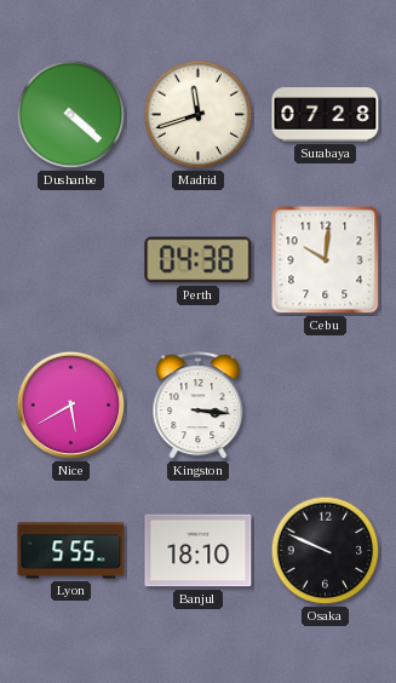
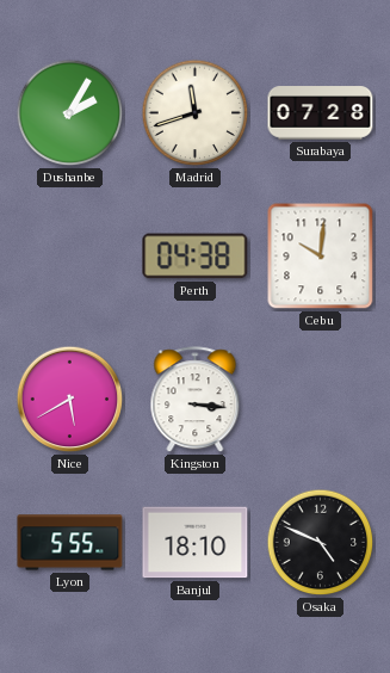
Dushanbe: 4:22 -> 2:05
Osaka: 9:49 -> 4:49
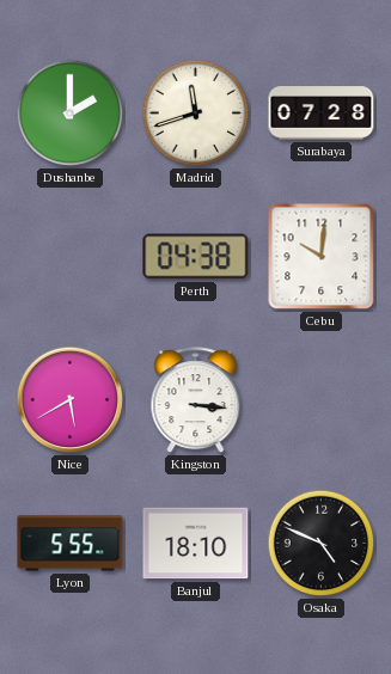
Dushanbe: 2:05 -> 2:00
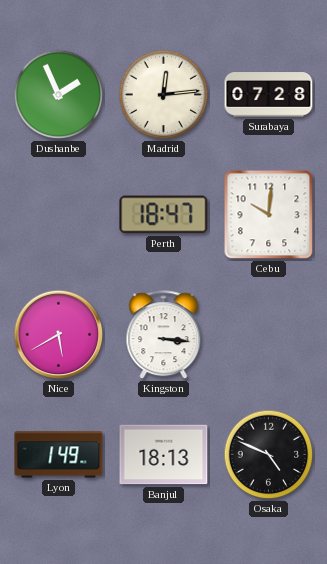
Dushanbe: 2:00 -> 1:56
Madrid: 11:42 -> 12:14
Perth: 04:38 -> 18:47
Lyon: 5:55 -> 1:49
Banjul: 18:10 -> 18:13
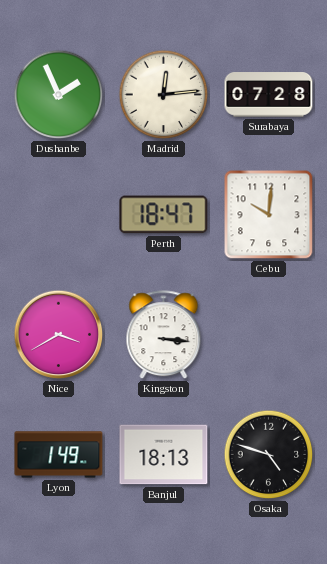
Nice: 5:40 -> 3:40
Osaka: 4:49 -> 4:48
